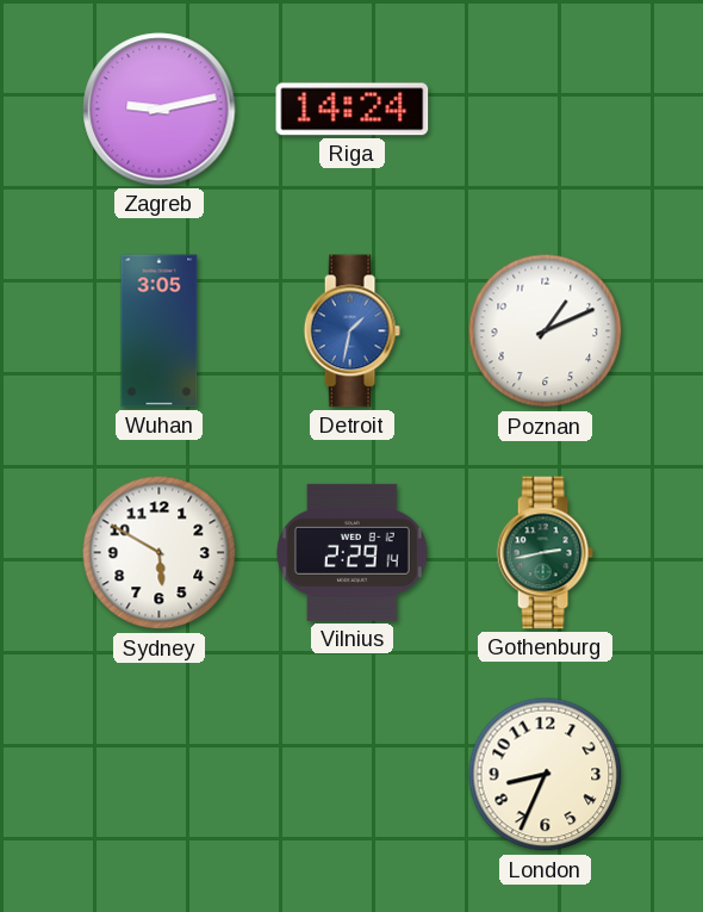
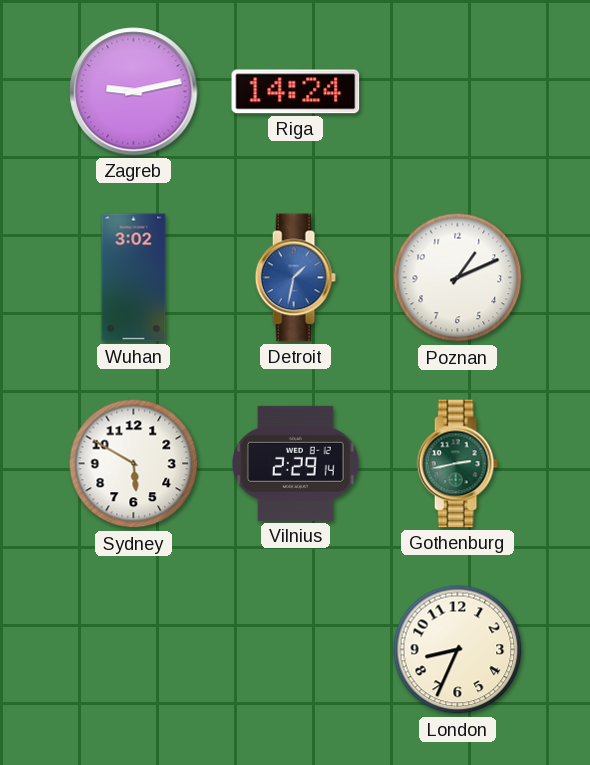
Wuhan: 3:05 -> 3:02
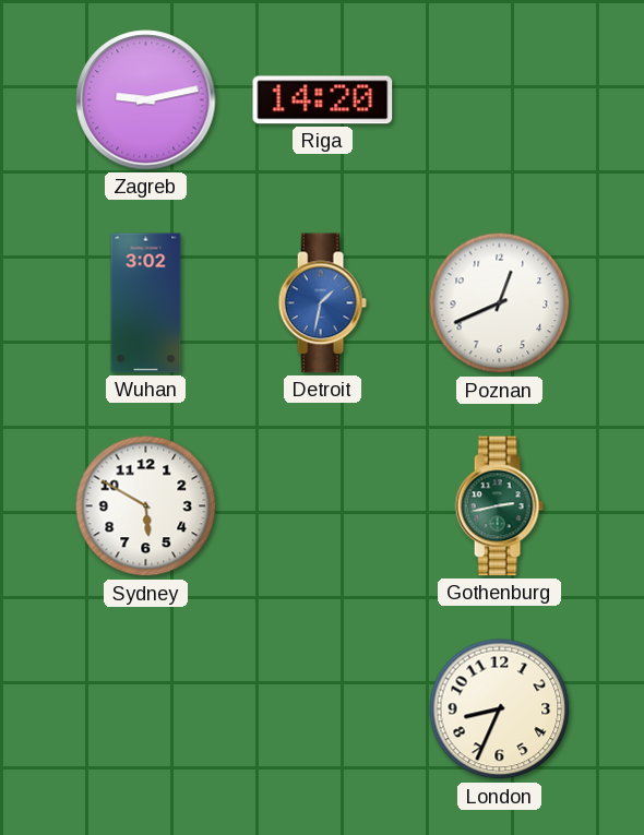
Riga: 14:24 -> 14:20
Poznan: 1:11 -> 12:41
Vilnius: 2:29 -> none
